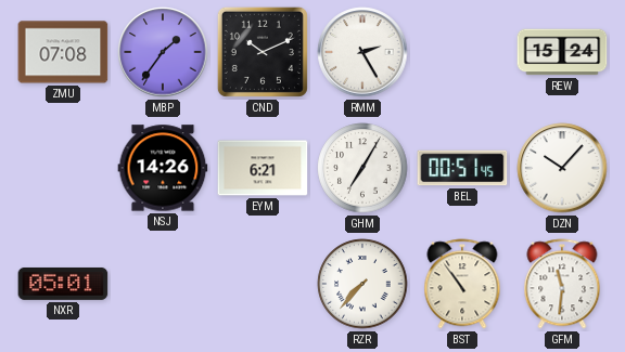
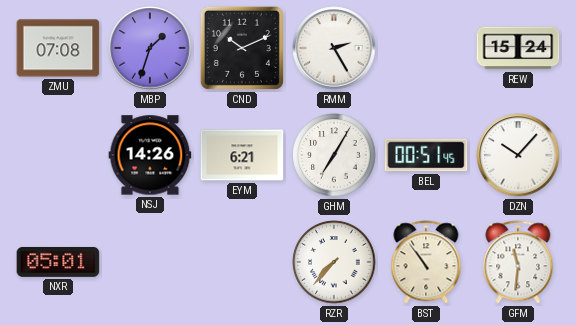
MBP: 1:36 -> 1:33
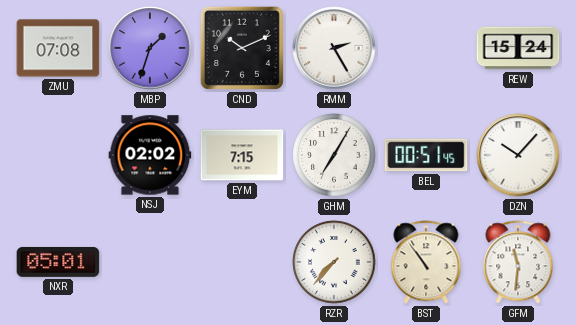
NSJ: 14:26 -> 02:02
EYM: 6:21 -> 7:15
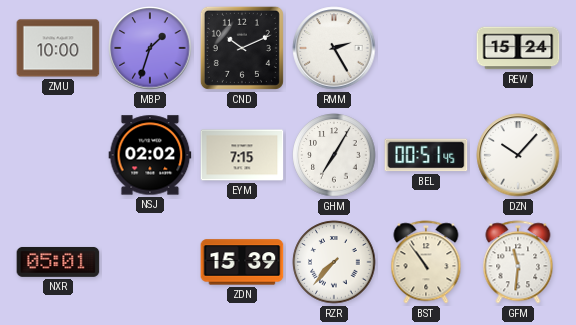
ZMU: 07:08 -> 10:00
ZDN: none -> 15:39
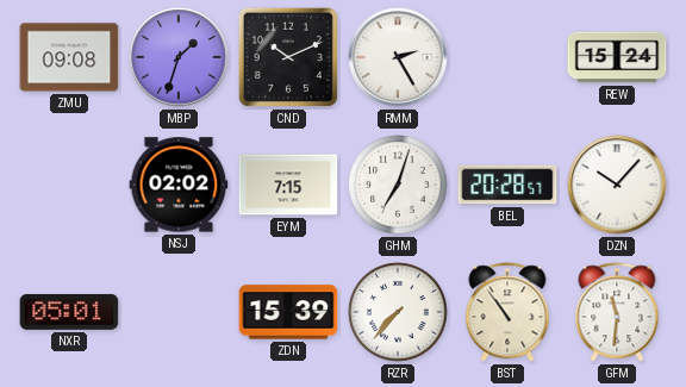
ZMU: 10:00 -> 09:08
GHM: 7:05 -> 7:03
BEL: 00:51 -> 20:28
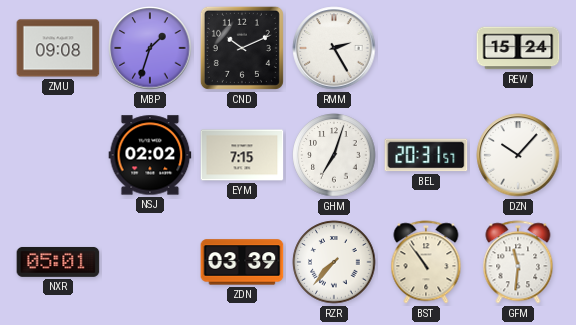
BEL: 20:28 -> 20:31
ZDN: 15:39 -> 03:39
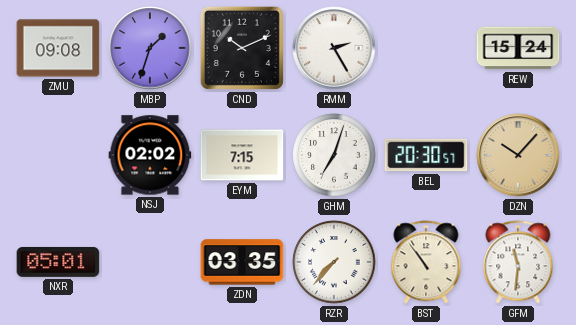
BEL: 20:31 -> 20:30
DZN dial: white -> champagne
ZDN: 03:39 -> 03:35
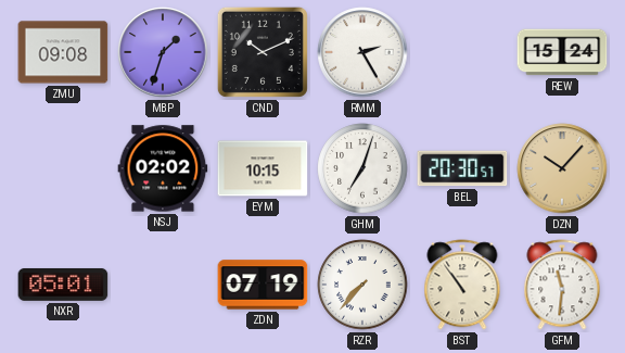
EYM: 7:15 -> 10:15
ZDN: 03:35 -> 07:19
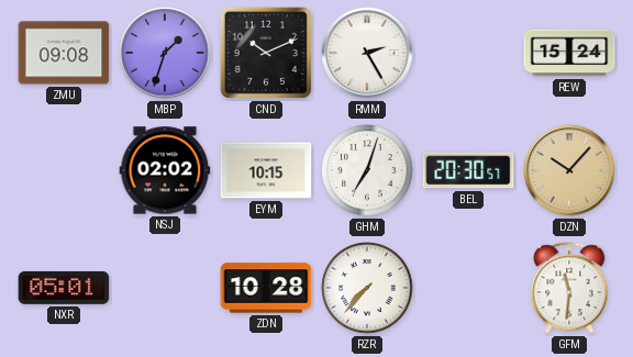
ZDN: 07:19 -> 10:28
BST: 10:54 -> none
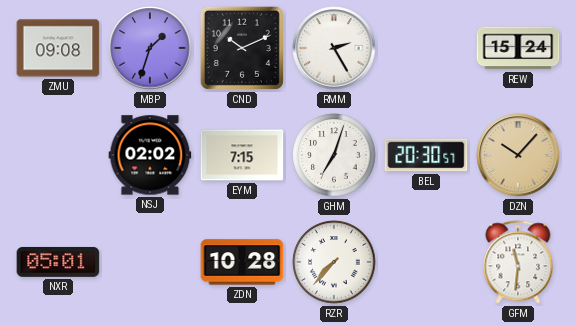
EYM: 10:15 -> 7:15
